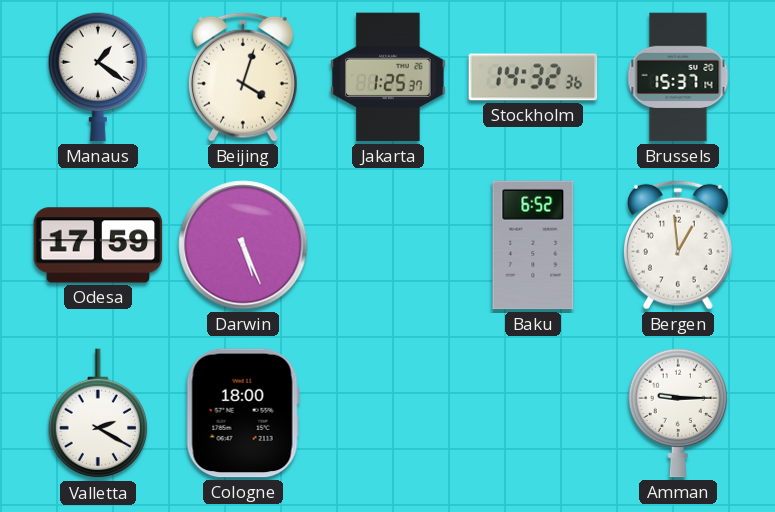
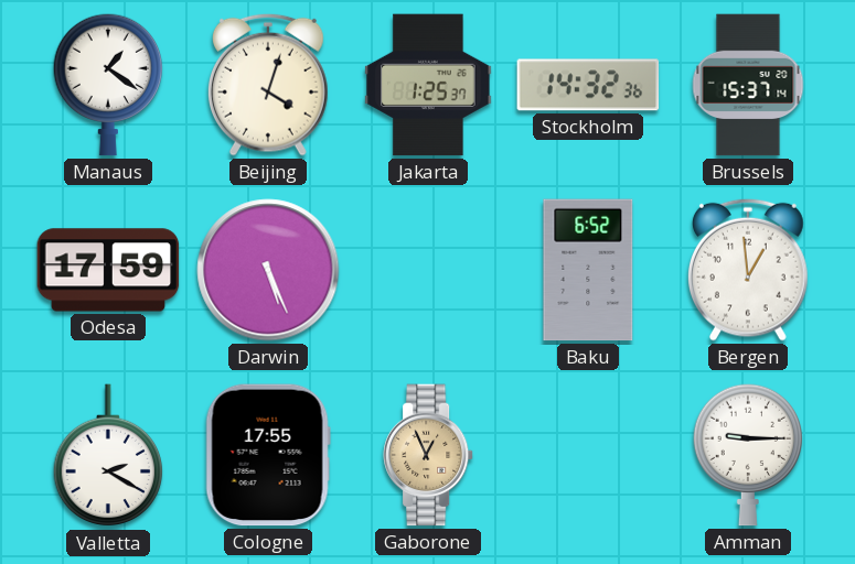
Cologne: 18:00 -> 17:55
Gaborone: none -> 12:56
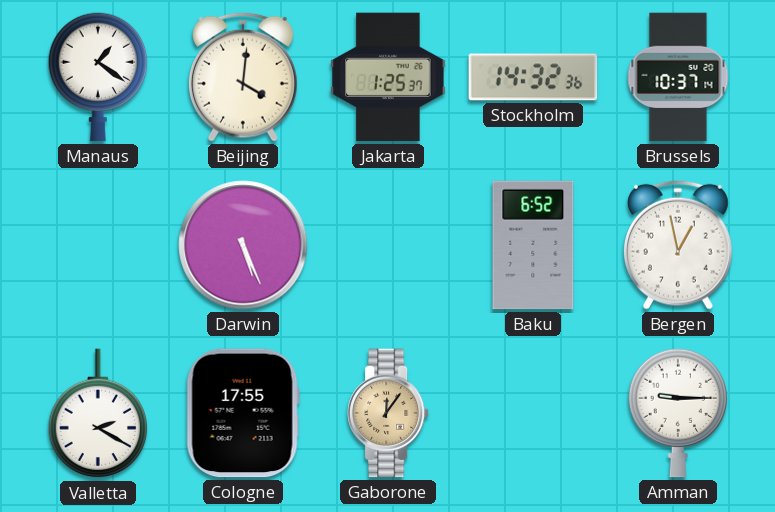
Beijing: 4:03 -> 4:01
Brussels: 15:37 -> 10:37
Odesa: 17:59 -> none
Bergen: 12:59 -> 12:58
Gaborone: 12:56 -> 12:06
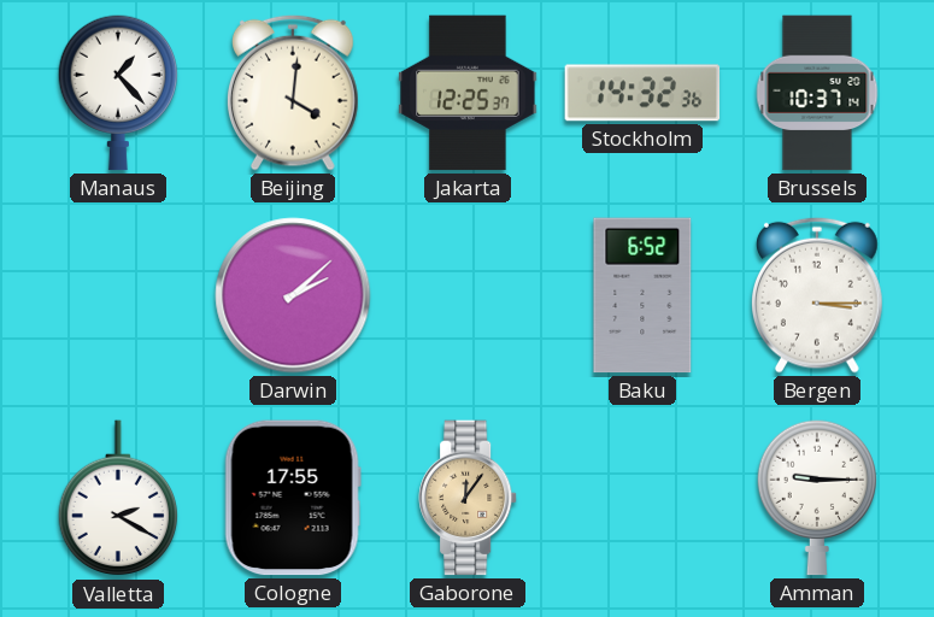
Manaus: 1:21 -> 1:23
Jakarta: 1:25 -> 12:25
Darwin: 5:26 -> 2:08
Bergen: 12:58 -> 3:15
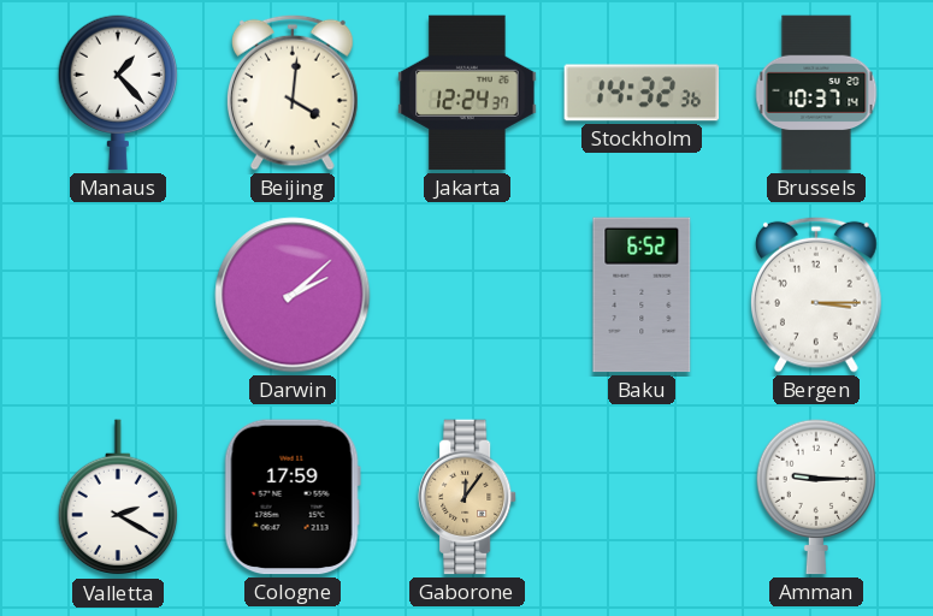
Jakarta: 12:25 -> 12:24
Cologne: 17:55 -> 17:59
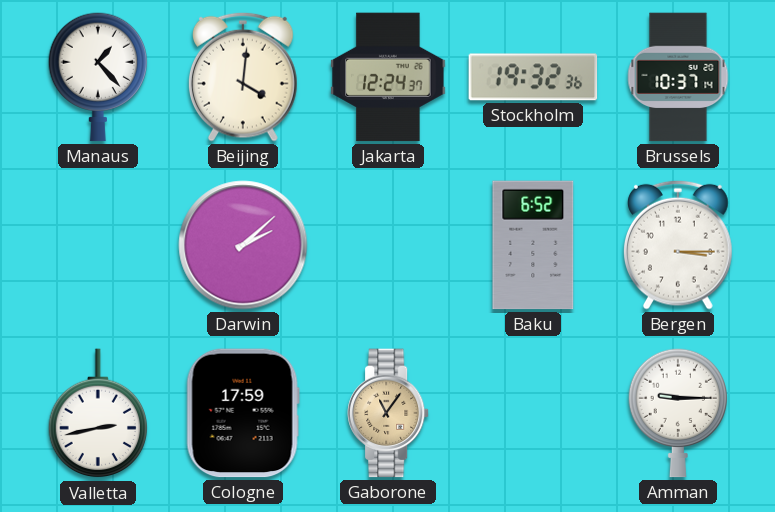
Stockholm: 14:32 -> 19:32
Valletta: 2:20 -> 2:43
Gaborone: 12:06 -> 11:06
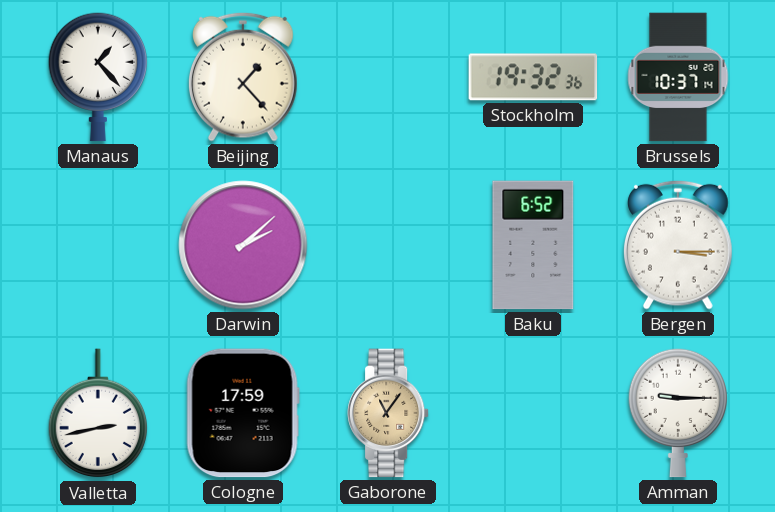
Beijing: 4:01 -> 1:23
Jakarta: 12:24 -> none
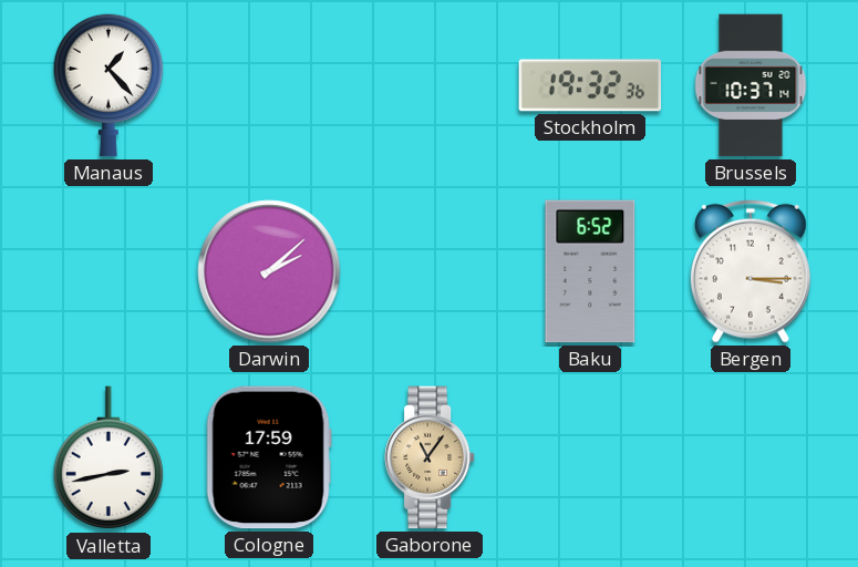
Beijing: 1:23 -> none
Amman: 9:15 -> none
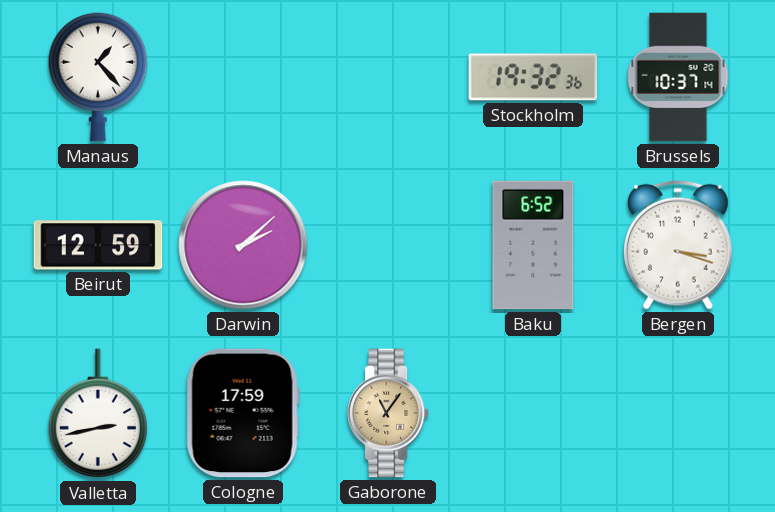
Beirut: none -> 12:59
Bergen: 3:15 -> 3:18
